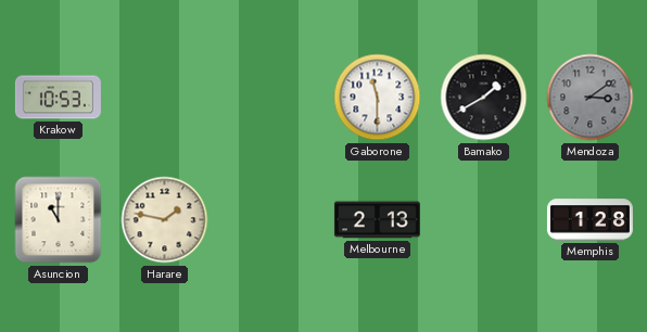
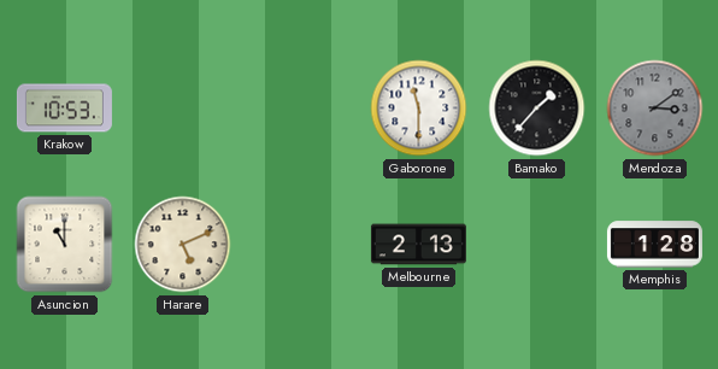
Bamako: 1:40 -> 1:37
Harare: 1:47 -> 5:11
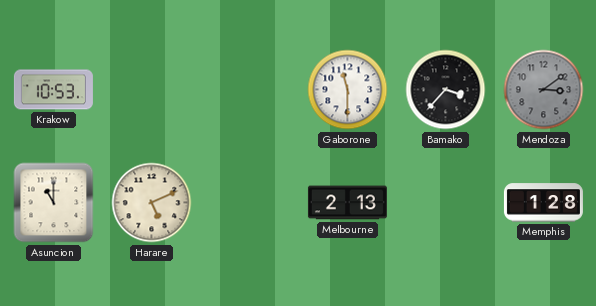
Bamako: 1:37 -> 3:37
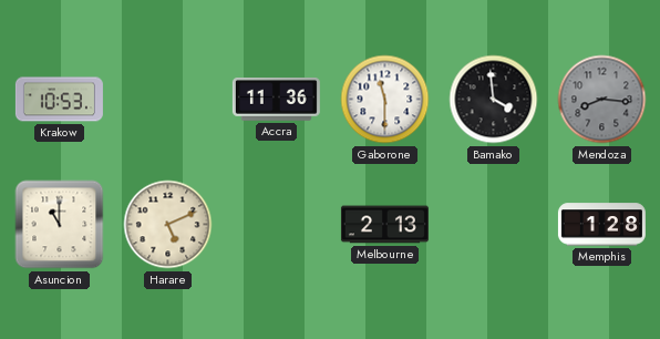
Accra: none -> 11:36
Bamako: 3:37 -> 3:59
Mendoza: 3:09 -> 8:16
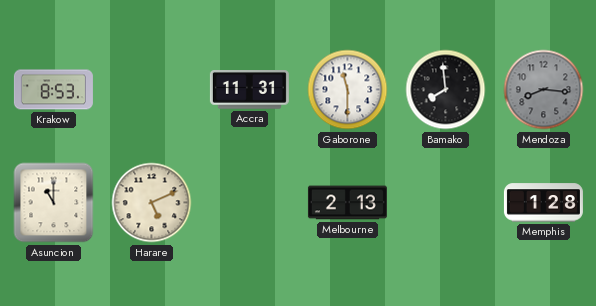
Krakow: 10:53 -> 8:53
Accra: 11:36 -> 11:31
Bamako: 3:59 -> 7:59
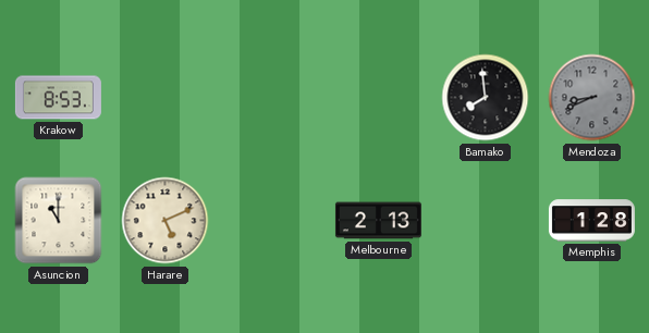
Accra: 11:31 -> none
Gaborone: 11:30 -> none
Mendoza: 8:16 -> 8:41
